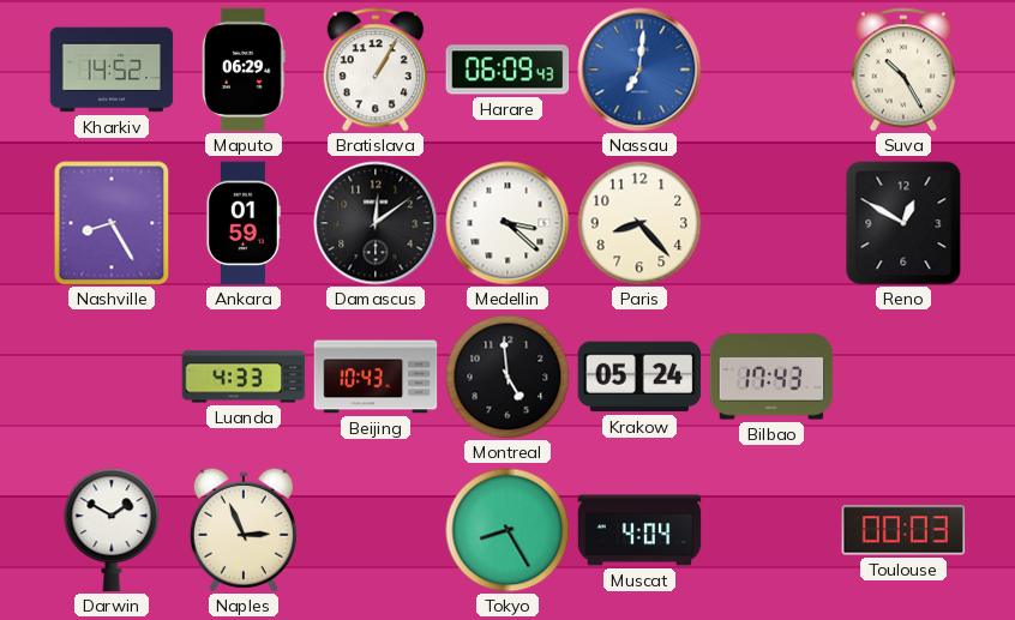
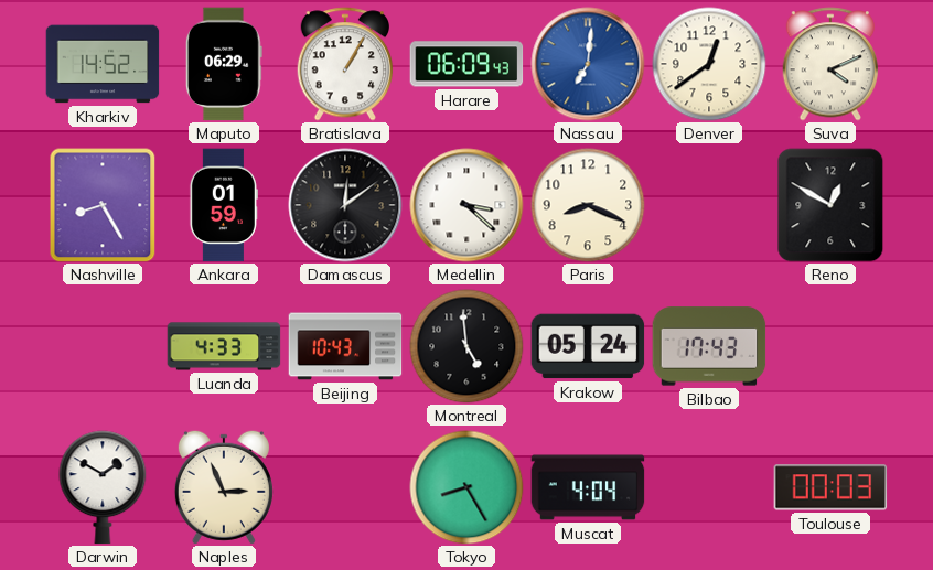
Denver: none -> 12:39
Suva: 10:25 -> 4:11
Paris: 8:23 -> 8:19
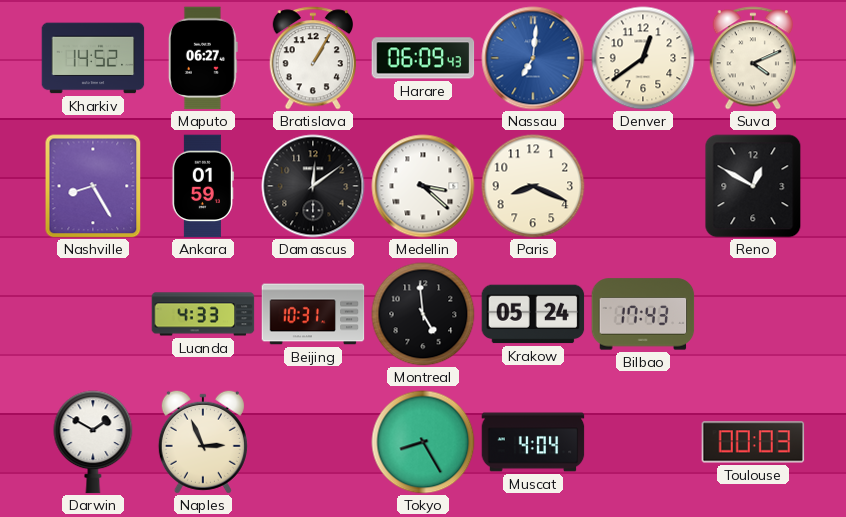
Maputo: 06:29 -> 06:27
Beijing: 10:43 -> 10:31
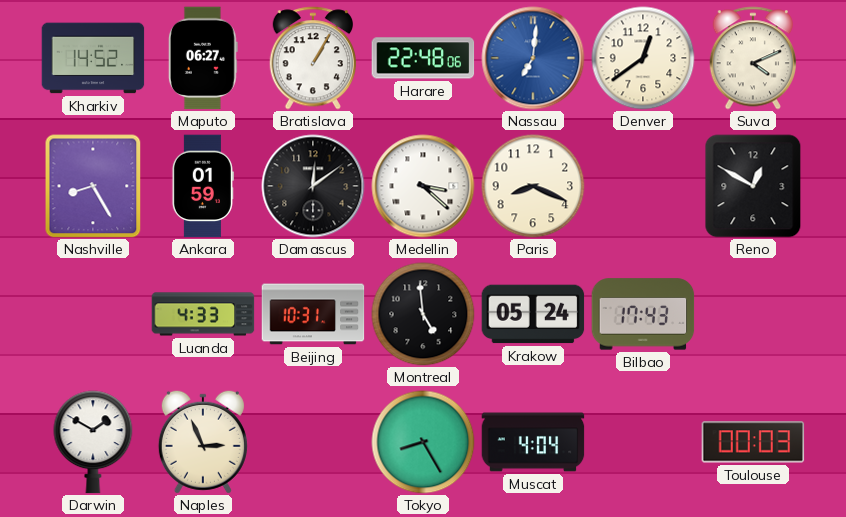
Harare: 06:09 -> 22:48
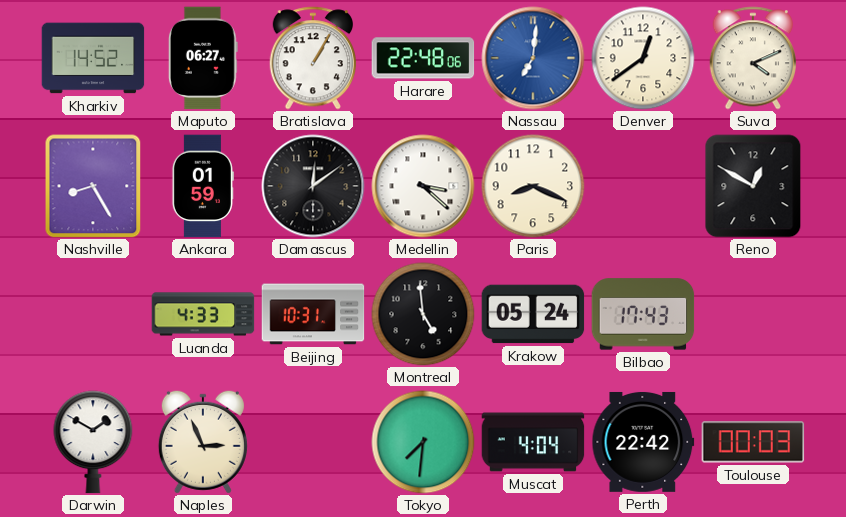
Tokyo: 8:25 -> 7:31
Perth: none -> 22:42
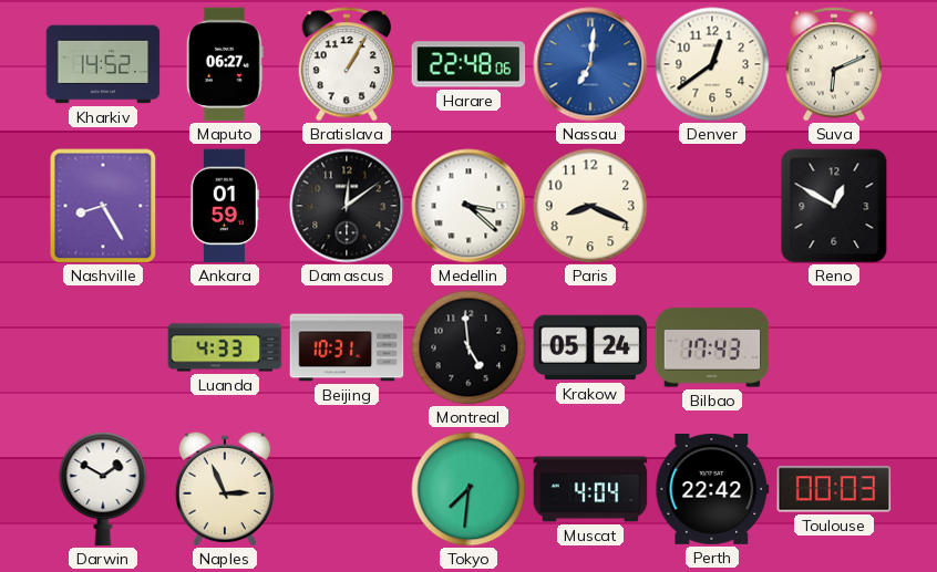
Suva: 4:11 -> 6:11
